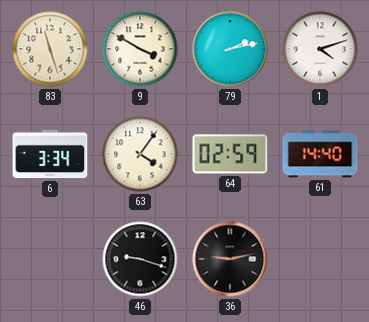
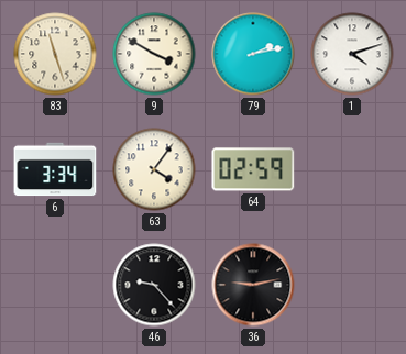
61: 14:40 -> none
46: 9:18 -> 9:23
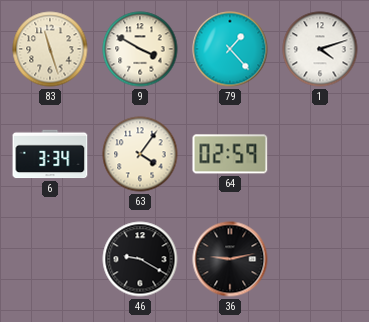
79: 2:13 -> 1:23
46: 9:23 -> 9:20
